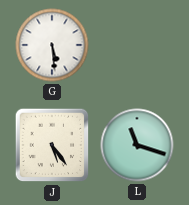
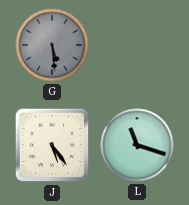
G dial: white -> grey
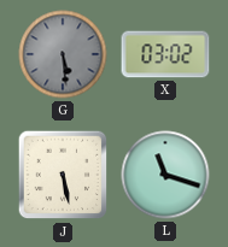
X: none -> 03:02
J: 5:24 -> 5:28
